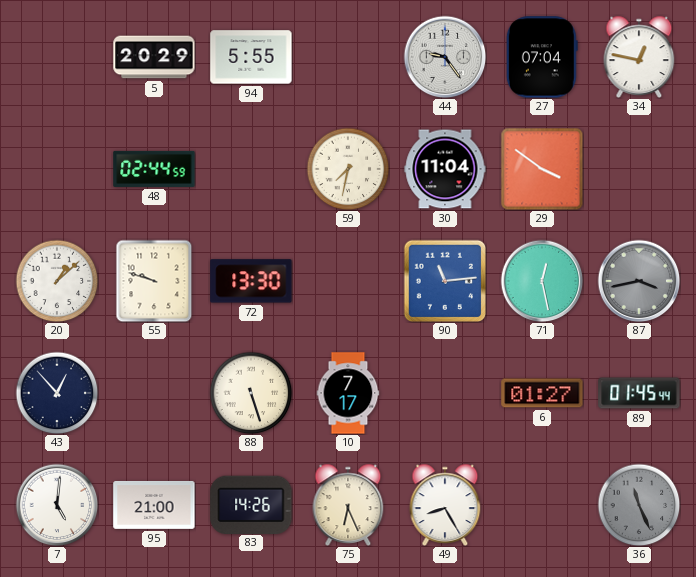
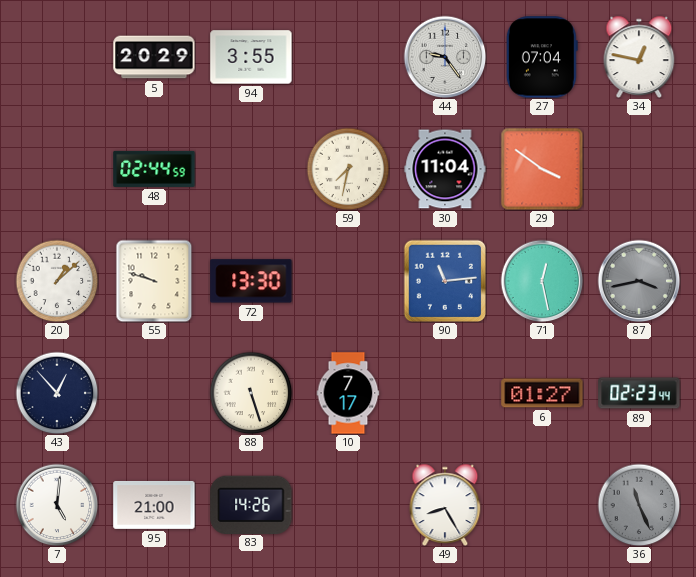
94: 5:55 -> 3:55
89: 01:45 -> 02:23
75: 6:26 -> none
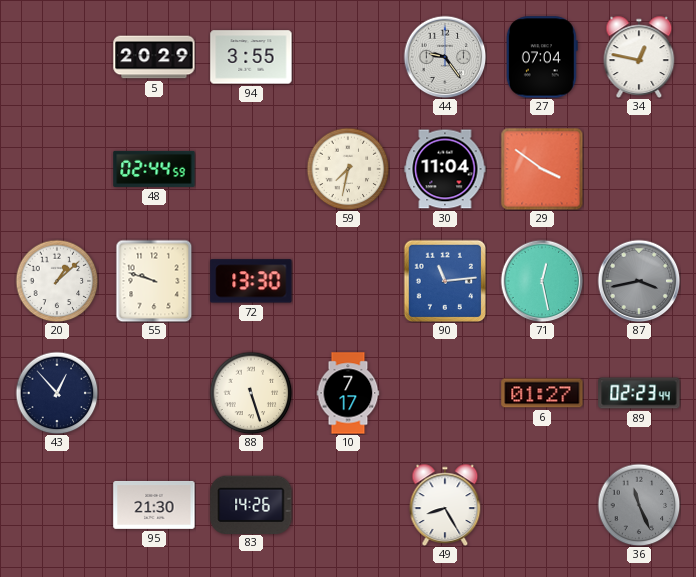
7: 5:01 -> none
95: 21:00 -> 21:30
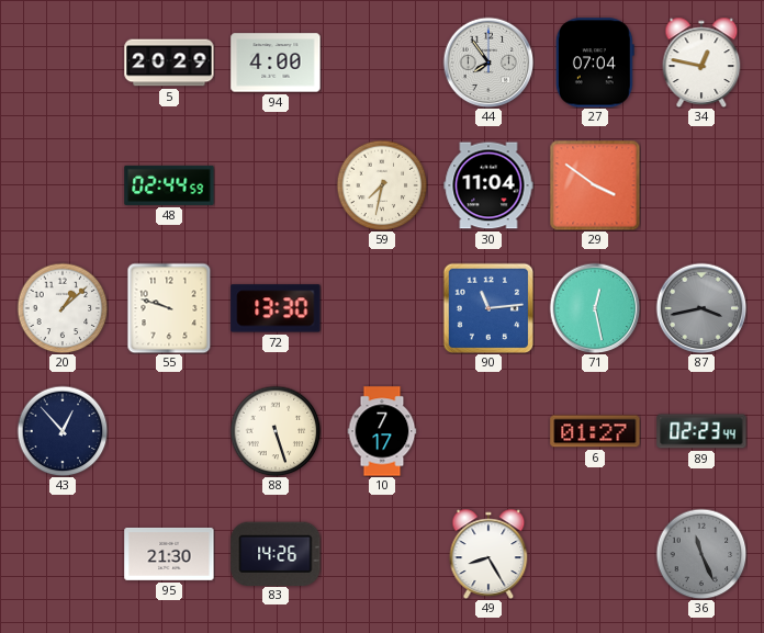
94: 3:55 -> 4:00
44: 9:24 -> 7:54
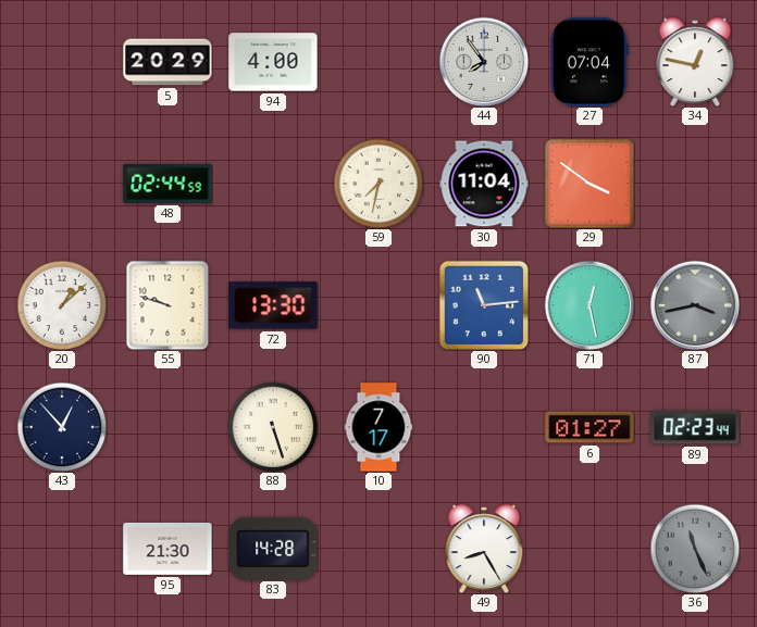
83: 14:26 -> 14:28
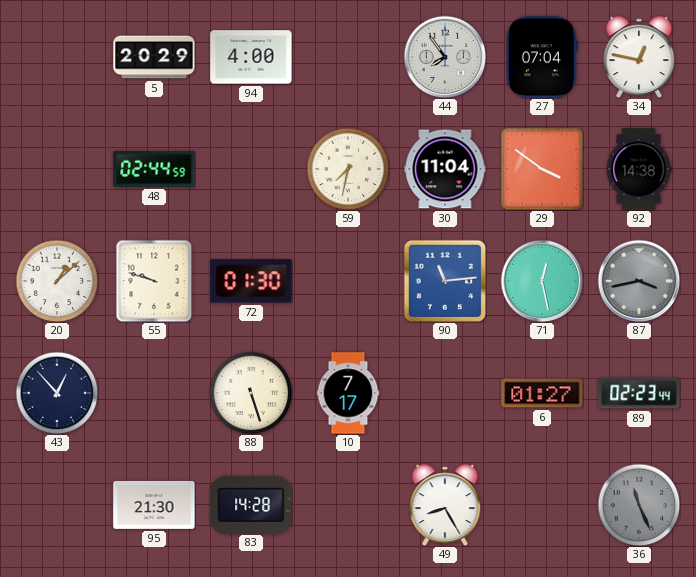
92: none -> 14:38
72: 13:30 -> 01:30
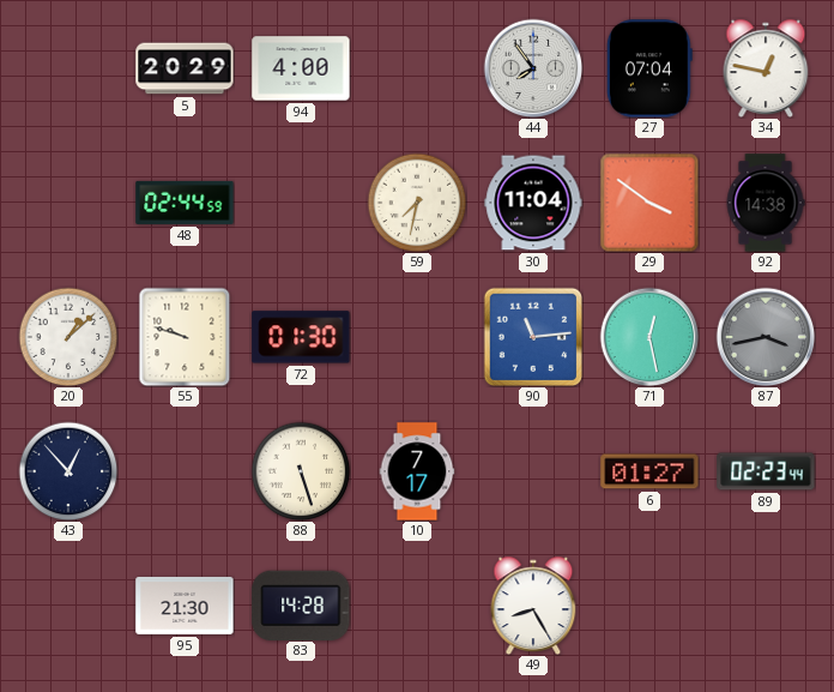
36: 11:26 -> none
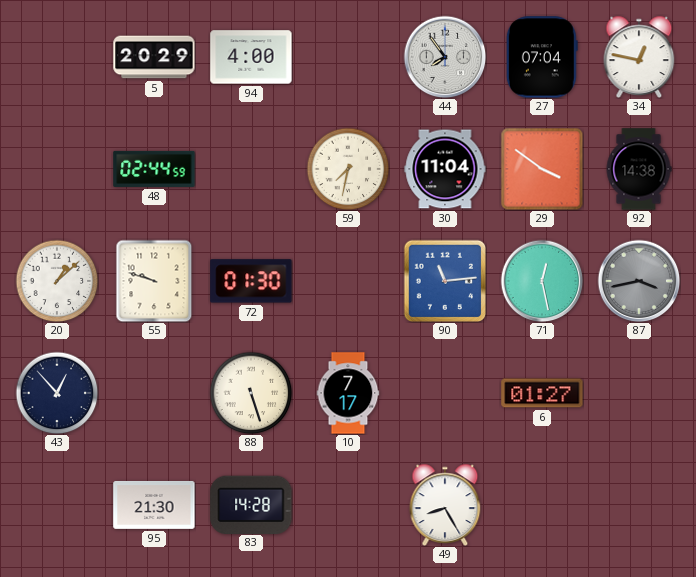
89: 02:23 -> none
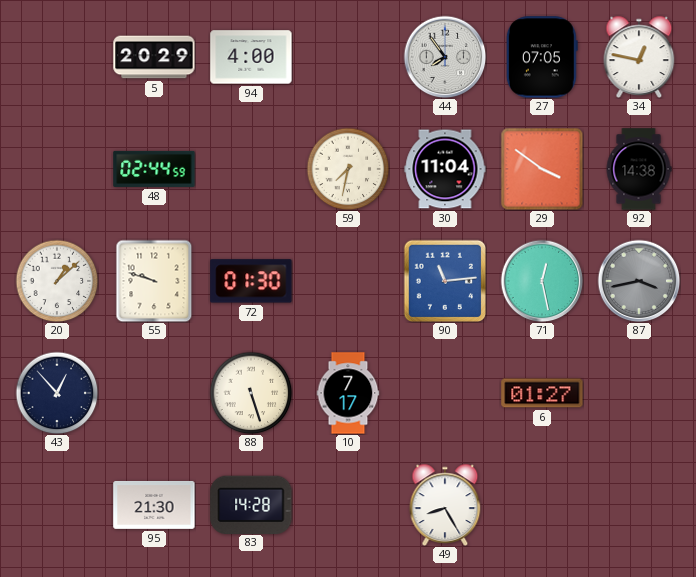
27: 07:04 -> 07:05
